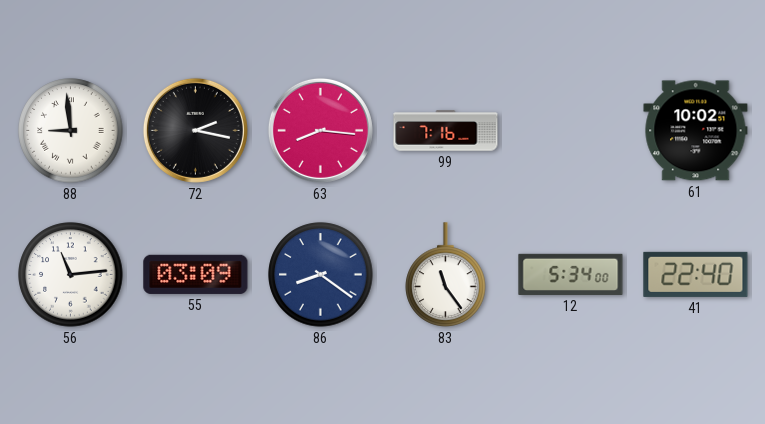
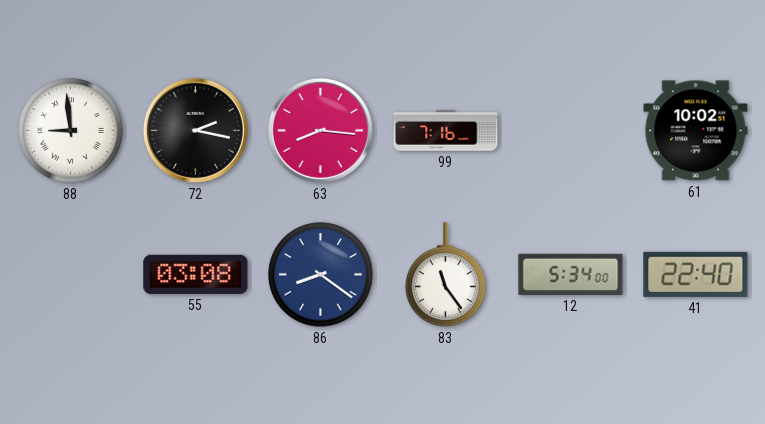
56: 11:14 -> none
55: 03:09 -> 03:08
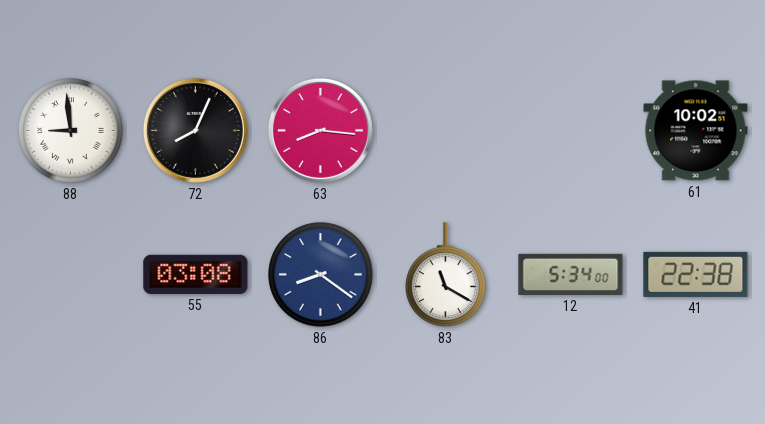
72: 2:17 -> 8:04
99: 7:16 -> none
83: 11:24 -> 11:20
41: 22:40 -> 22:38
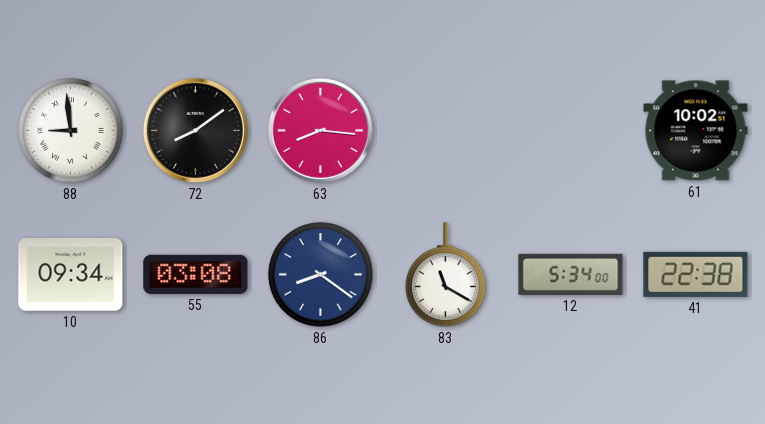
72: 8:04 -> 8:09
10: none -> 09:34
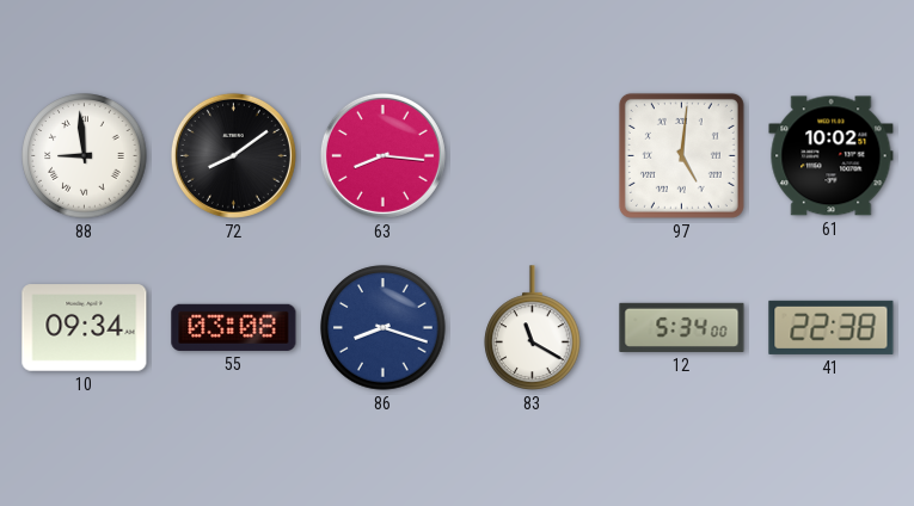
97: none -> 5:01
86: 8:21 -> 8:18
